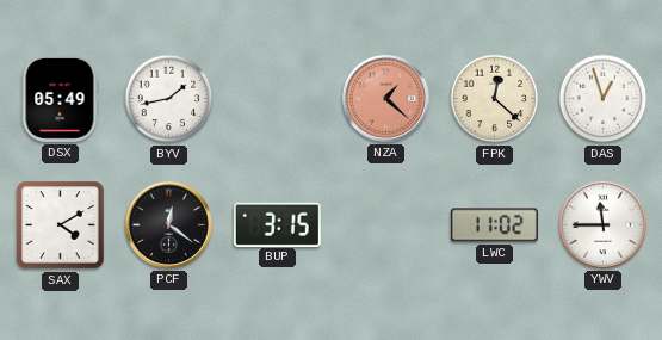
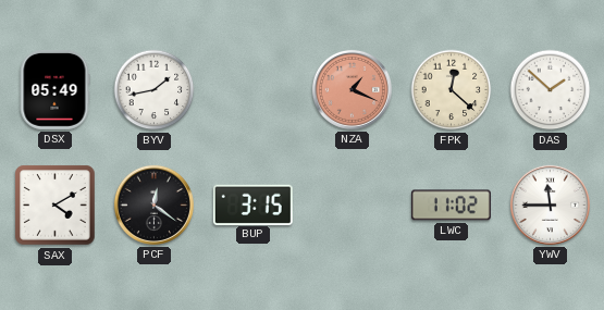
NZA: 1:22 -> 1:19
DAS: 12:57 -> 1:52
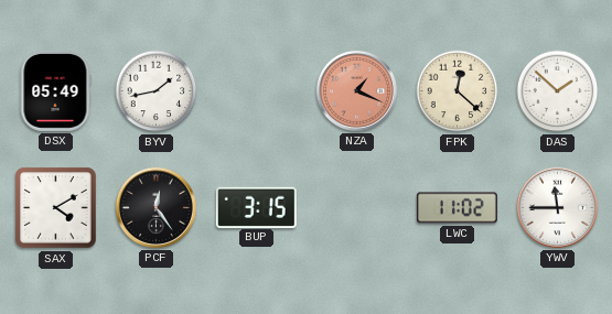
PCF: 12:21 -> 12:24
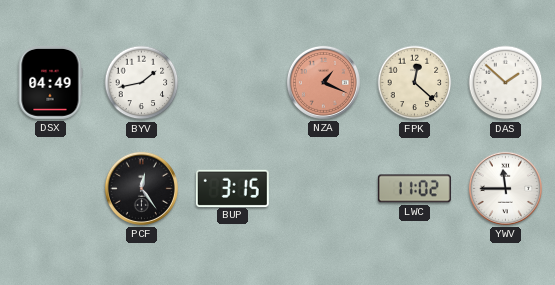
DSX: 05:49 -> 04:49
SAX: 4:10 -> none
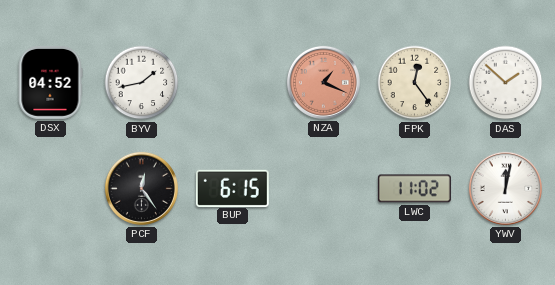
DSX: 04:49 -> 04:52
FPK: 12:22 -> 12:24
BUP: 3:15 -> 6:15
YWV: 11:45 -> 12:02
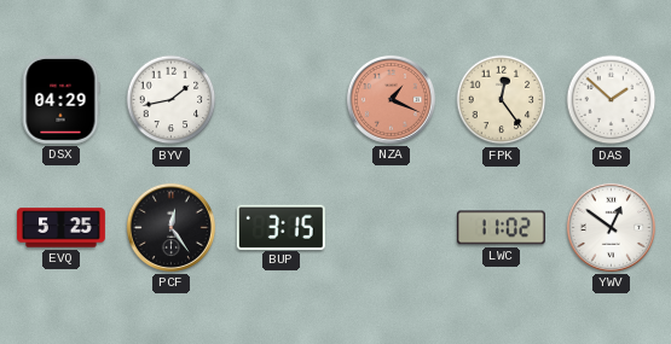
DSX: 04:52 -> 04:29
EVQ: none -> 5:25
BUP: 6:15 -> 3:15
YWV: 12:02 -> 12:51
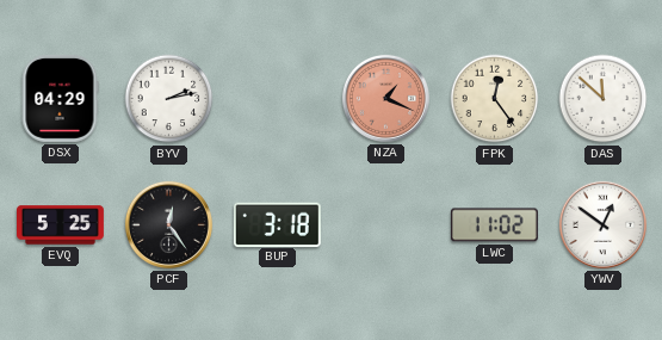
BYV: 1:43 -> 2:13
DAS: 1:52 -> 11:52
BUP: 3:15 -> 3:18
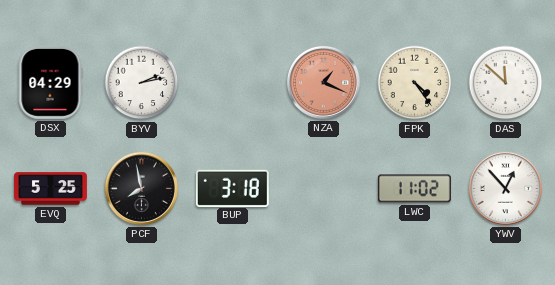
FPK: 12:24 -> 4:24
PCF: 12:24 -> 7:58
YWV: 12:51 -> 12:53
